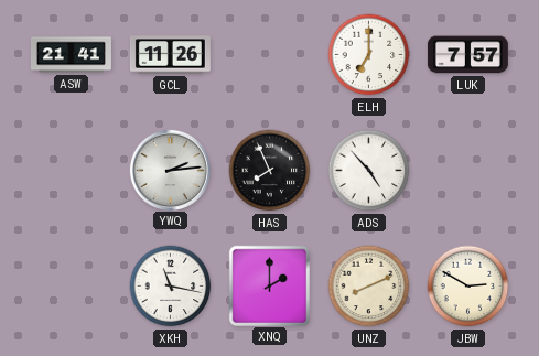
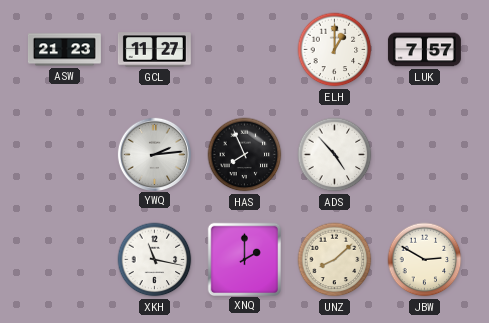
ASW: 21:41 -> 21:23
GCL: 11:26 -> 11:27
ELH: 7:00 -> 1:00
UNZ: 8:11 -> 8:08
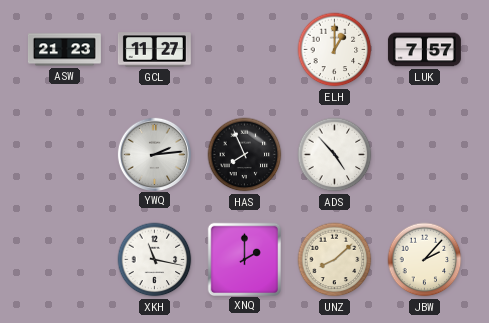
JBW: 2:50 -> 2:07
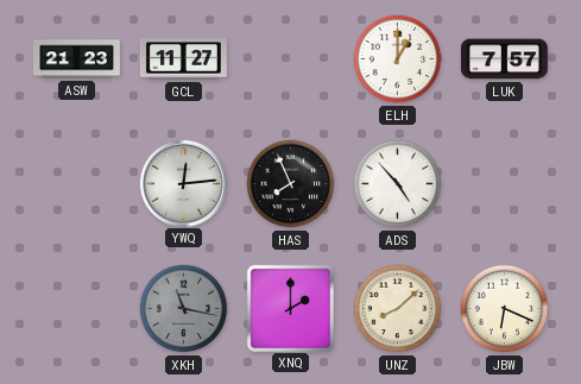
YWQ: 2:14 -> 12:14
XKH dial: white -> grey
JBW: 2:07 -> 6:19
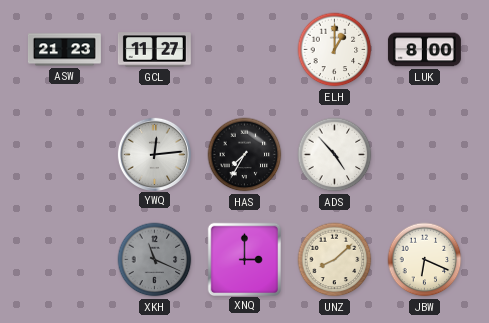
LUK: 7:57 -> 8:00
HAS: 7:56 -> 7:35
XKH: 11:17 -> 11:19
XNQ: 2:00 -> 3:00
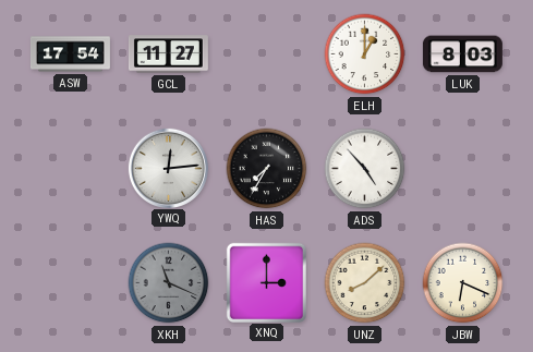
ASW: 21:23 -> 17:54
LUK: 8:00 -> 8:03
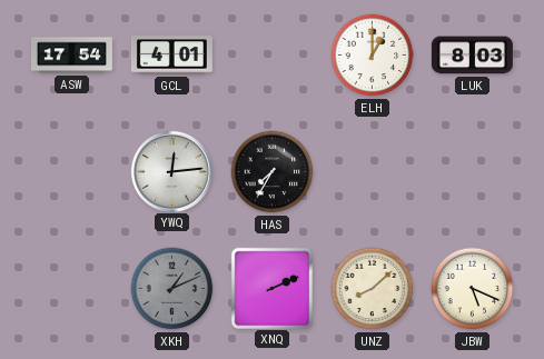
GCL: 11:27 -> 4:01
ADS: 4:53 -> none
XKH: 11:19 -> 1:11
XNQ: 3:00 -> 2:11
JBW: 6:19 -> 5:19
